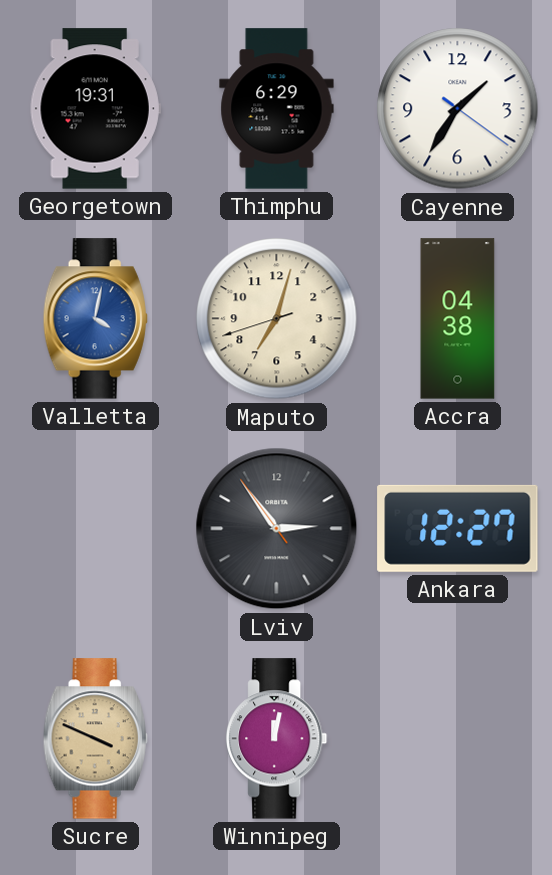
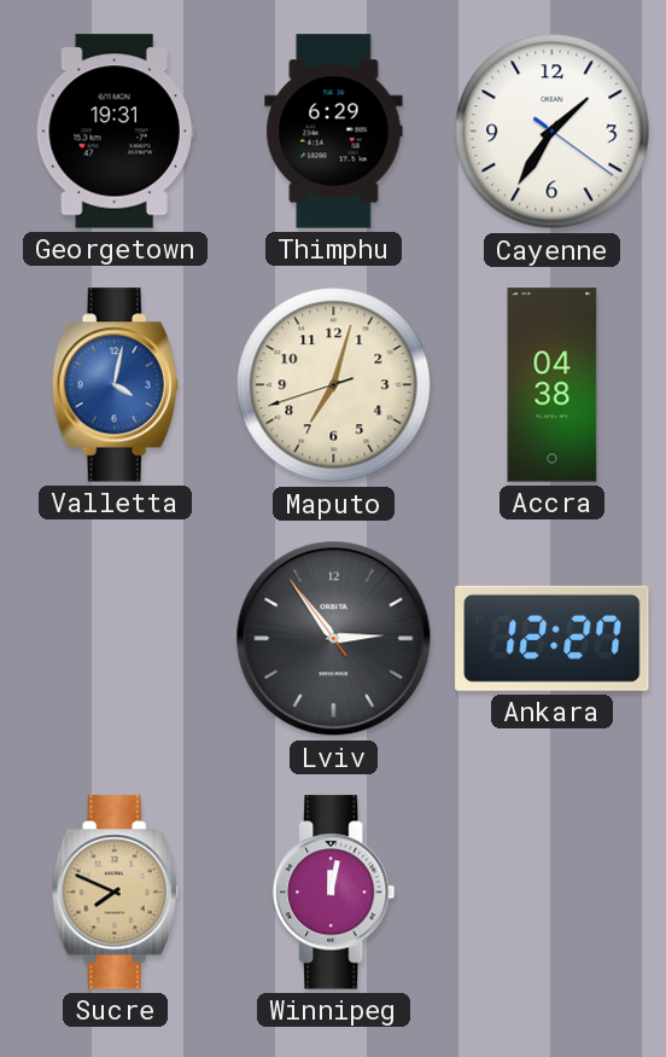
Sucre: 3:49 -> 7:49
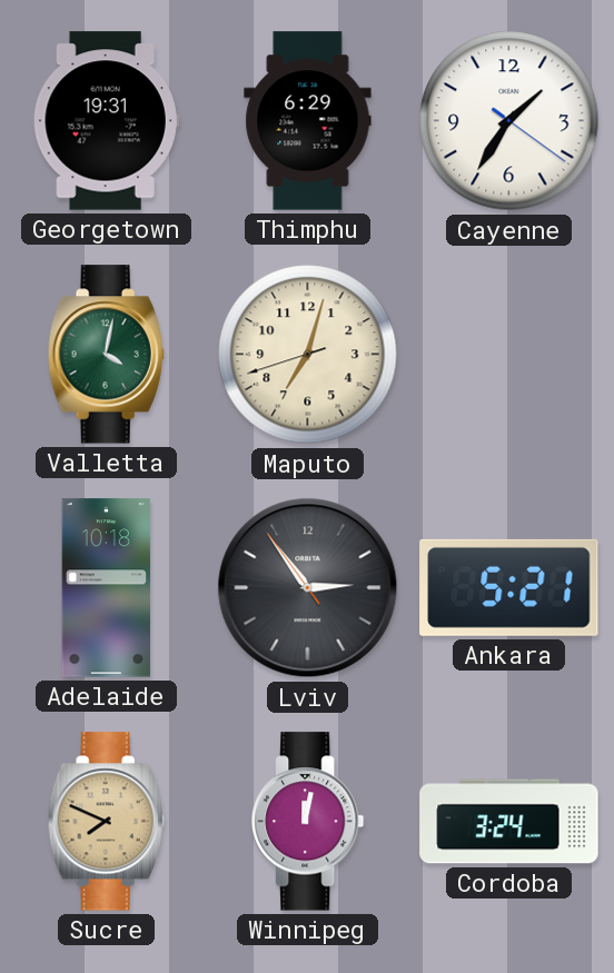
Valletta dial: blue -> green
Accra: 04:38 -> none
Adelaide: none -> 10:18
Ankara: 12:27 -> 5:21
Cordoba: none -> 3:24
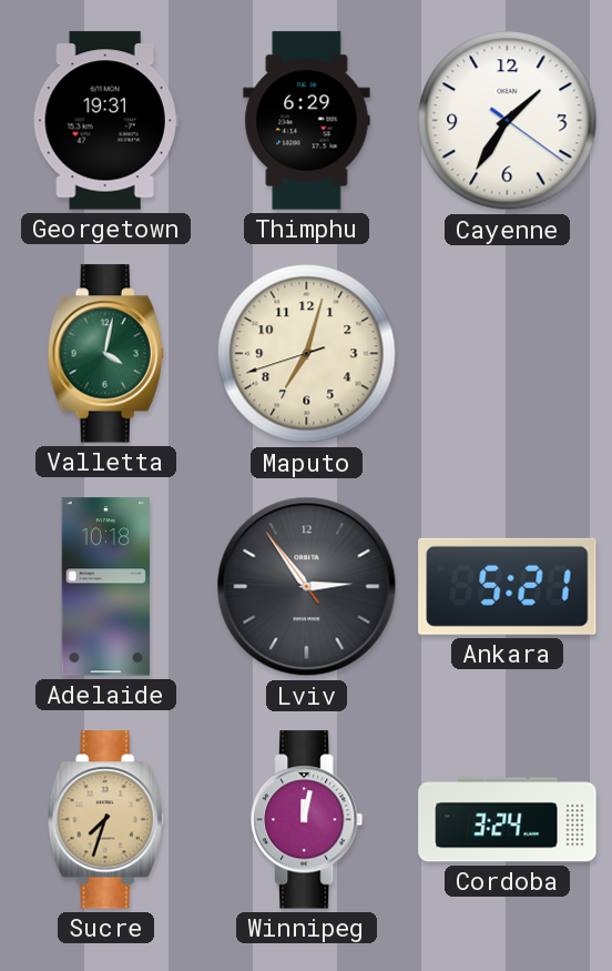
Sucre: 7:49 -> 7:33
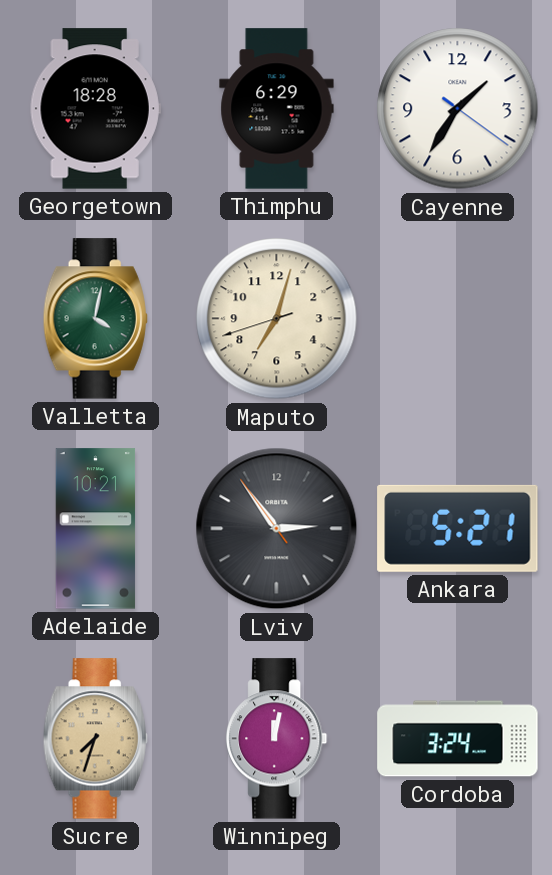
Georgetown: 19:31 -> 18:28
Adelaide: 10:18 -> 10:21
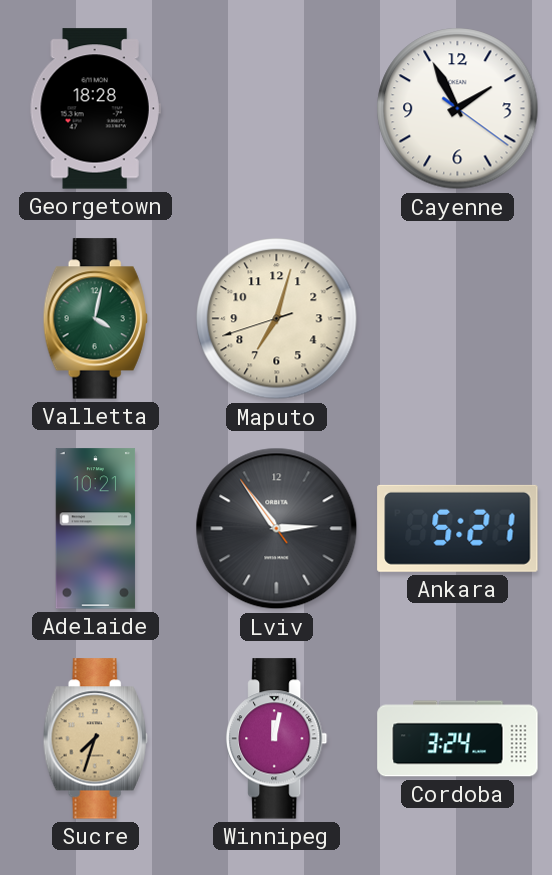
Thimphu: 6:29 -> none
Cayenne: 1:35 -> 1:55
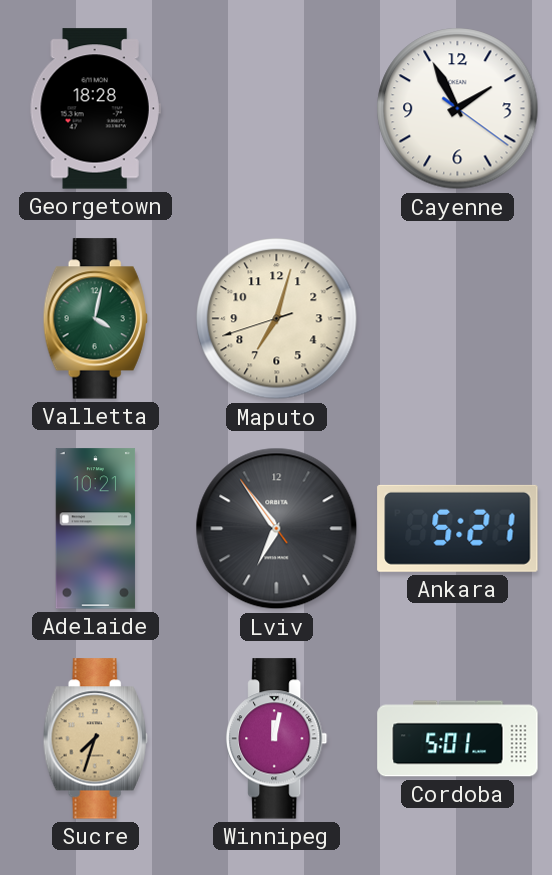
Lviv: 2:53 -> 6:53
Cordoba: 3:24 -> 5:01
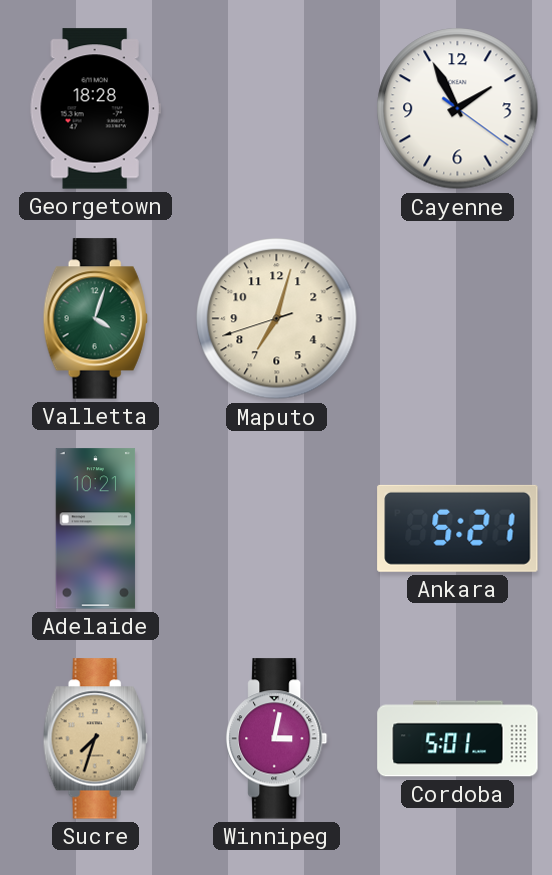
Valletta: 4:02 -> 4:03
Lviv: 6:53 -> none
Winnipeg: 12:02 -> 3:02
